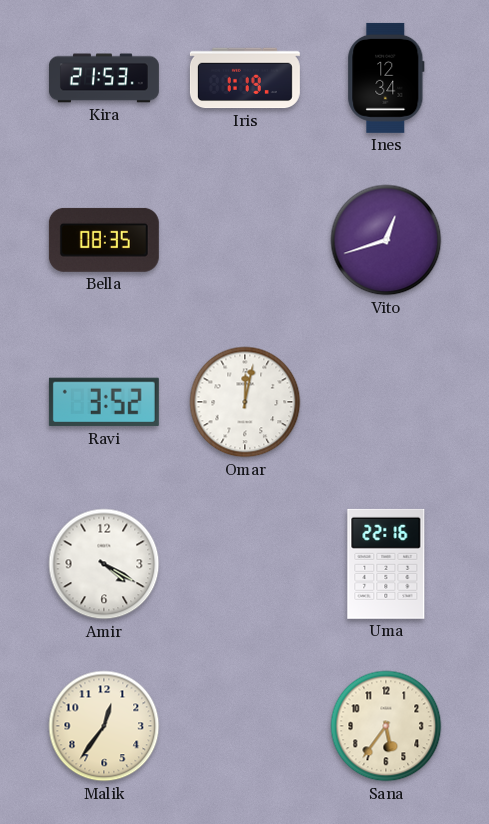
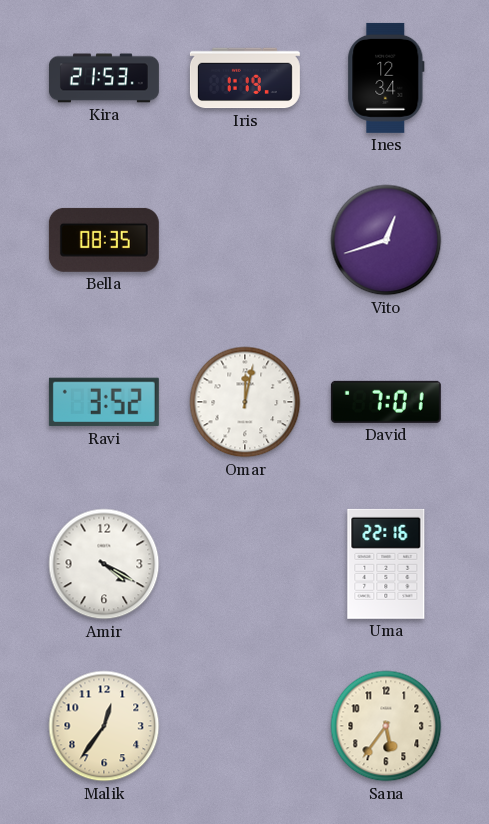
David: none -> 7:01
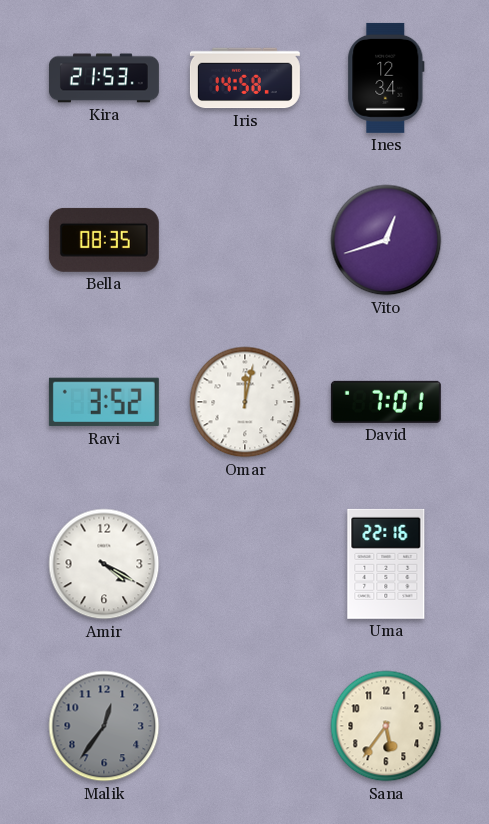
Iris: 1:19 -> 14:58
Malik dial: cream -> grey
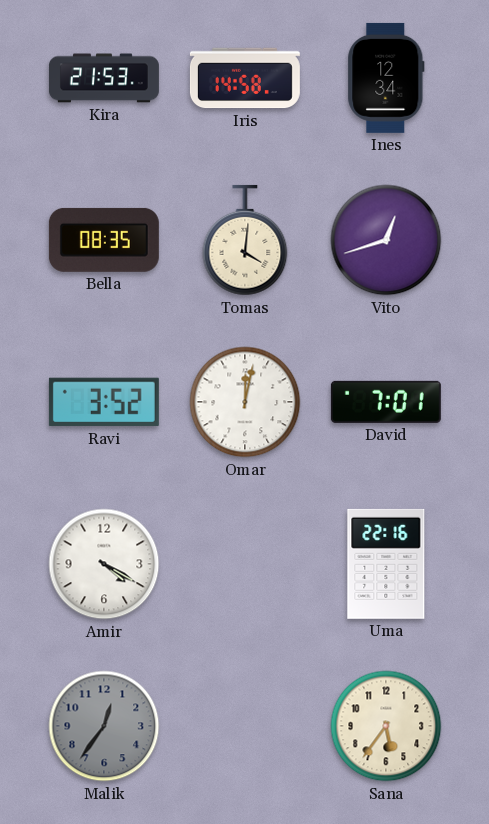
Tomas: none -> 4:01
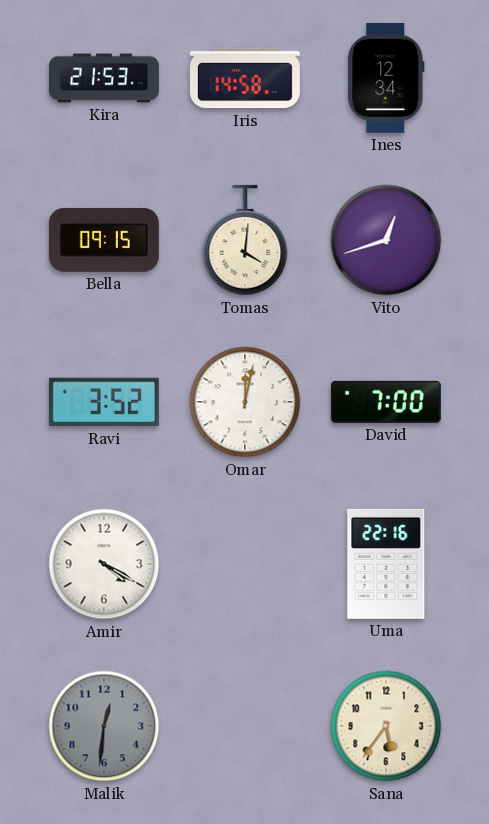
Bella: 08:35 -> 09:15
David: 7:01 -> 7:00
Malik: 12:36 -> 12:31
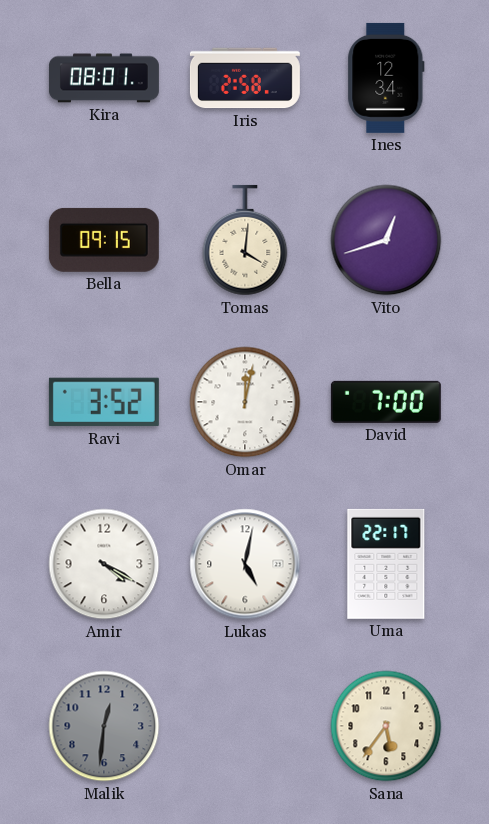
Kira: 21:53 -> 08:01
Iris: 14:58 -> 2:58
Lukas: none -> 5:02
Uma: 22:16 -> 22:17
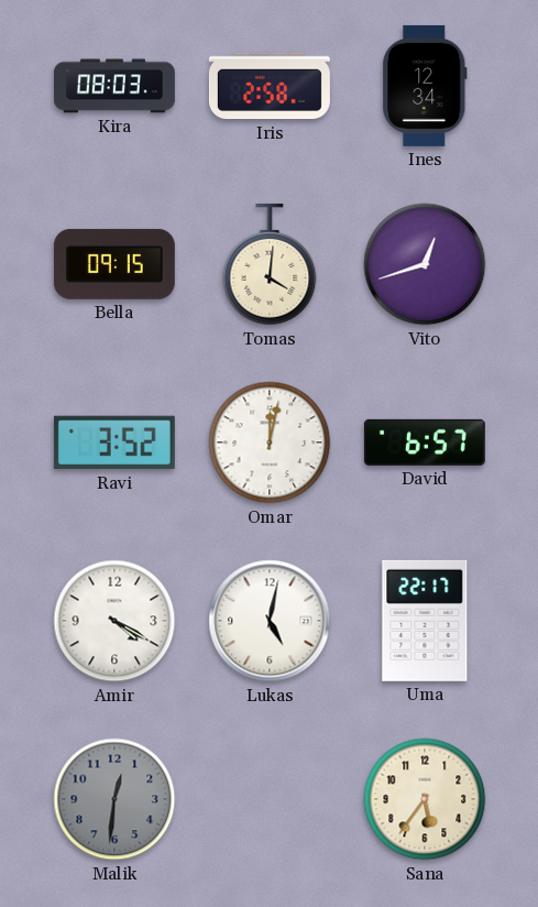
Kira: 08:01 -> 08:03
David: 7:00 -> 6:57
